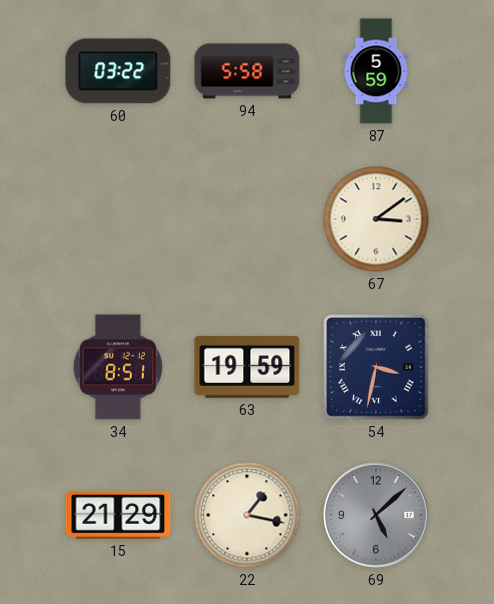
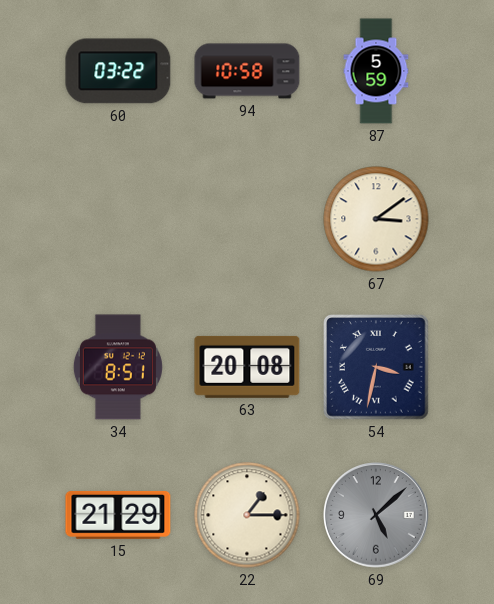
94: 5:58 -> 10:58
63: 19:59 -> 20:08
22: 1:17 -> 1:15
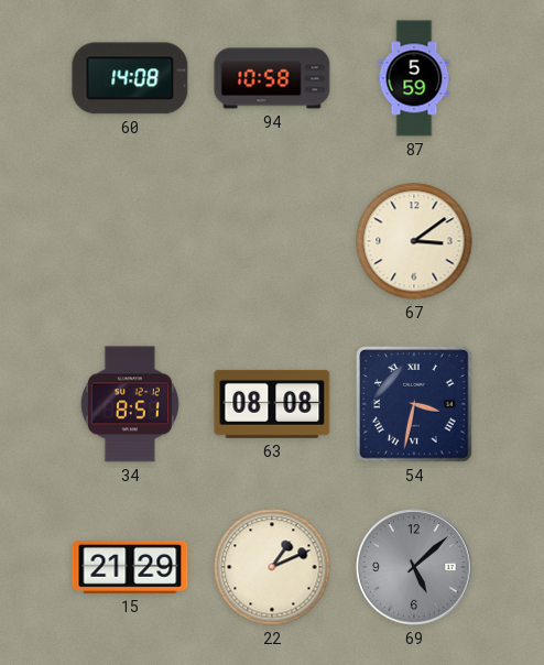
60: 03:22 -> 14:08
63: 20:08 -> 08:08
22: 1:15 -> 1:11
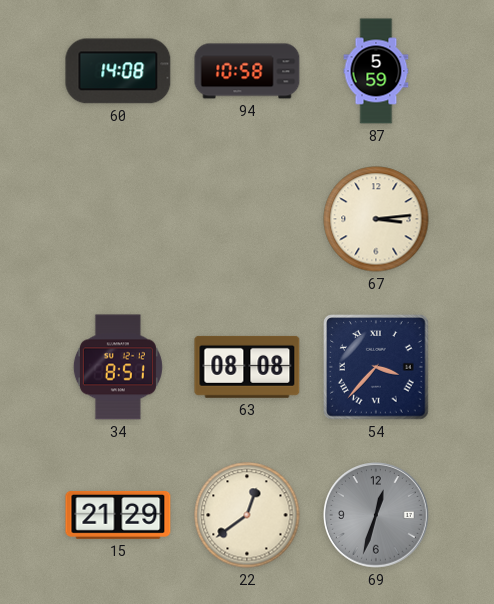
67: 3:09 -> 3:14
54: 3:32 -> 3:37
22: 1:11 -> 12:39
69: 5:08 -> 12:33
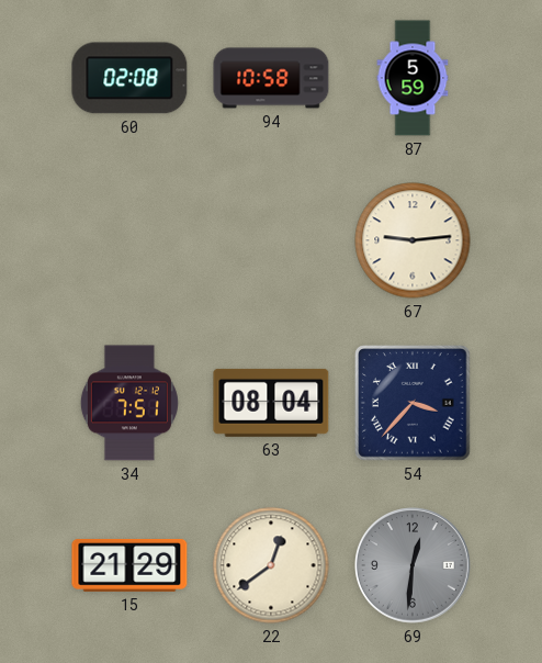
60: 14:08 -> 02:08
67: 3:14 -> 9:14
34: 8:51 -> 7:51
63: 08:08 -> 08:04
69: 12:33 -> 12:31
